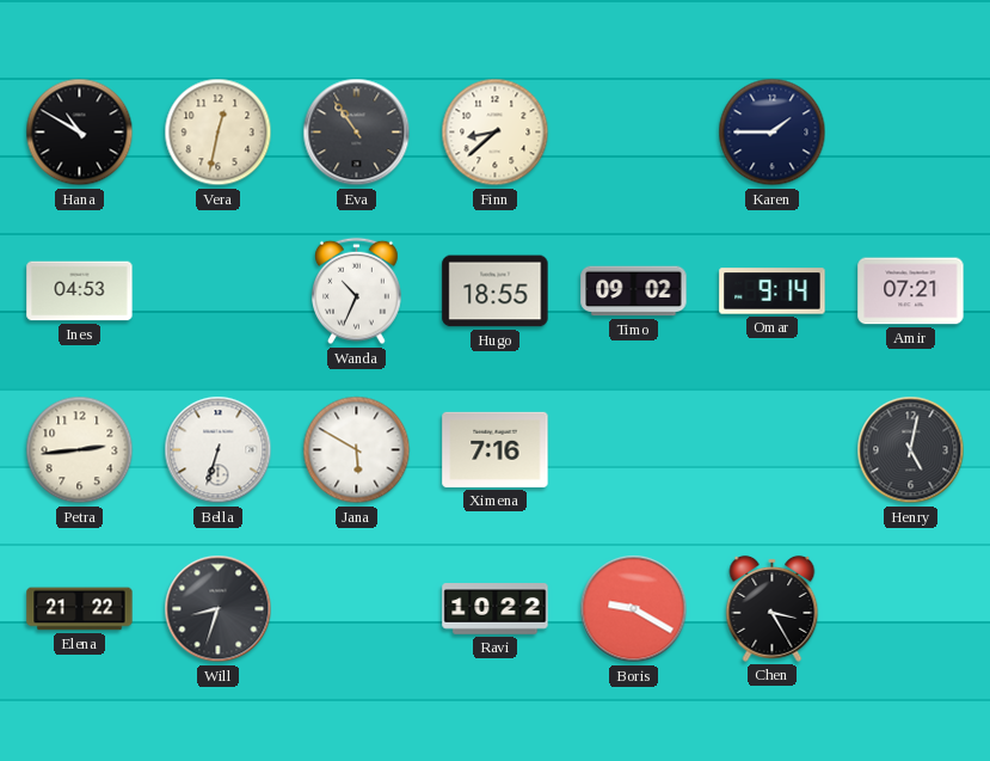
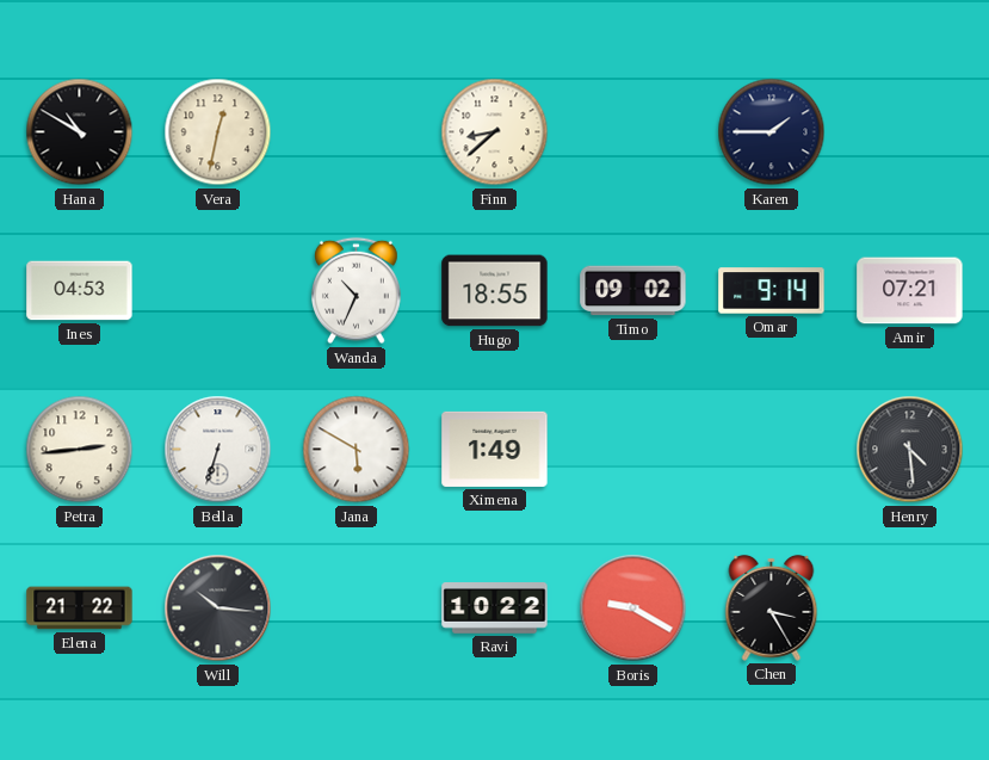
Eva: 10:54 -> none
Ximena: 7:16 -> 1:49
Henry: 5:02 -> 4:29
Will: 8:33 -> 10:16
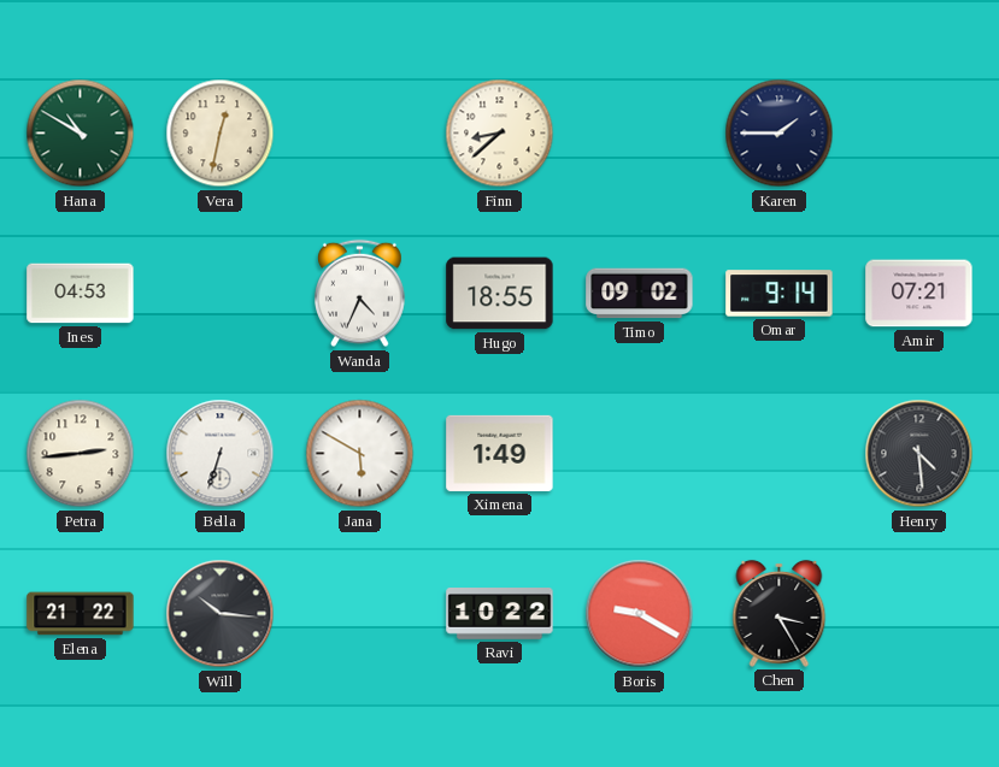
Hana dial: black -> green
Wanda: 10:34 -> 4:34
